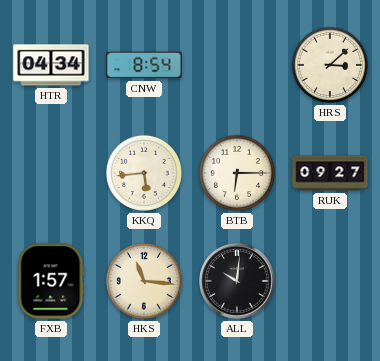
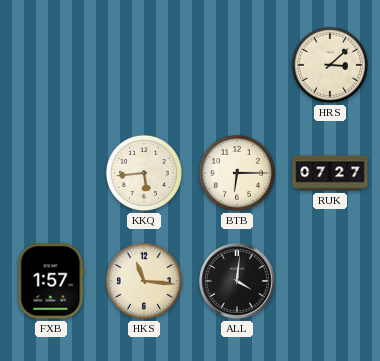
HTR: 04:34 -> none
CNW: 8:54 -> none
RUK: 09:27 -> 07:27
ALL: 10:01 -> 4:01
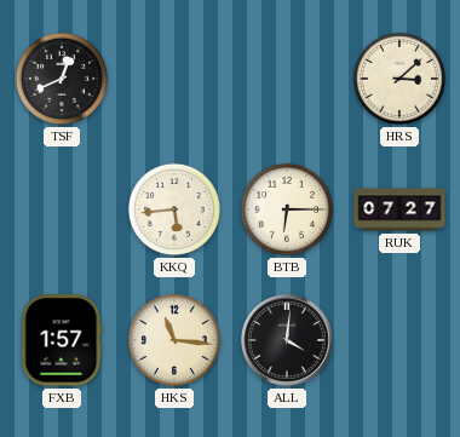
TSF: none -> 12:41
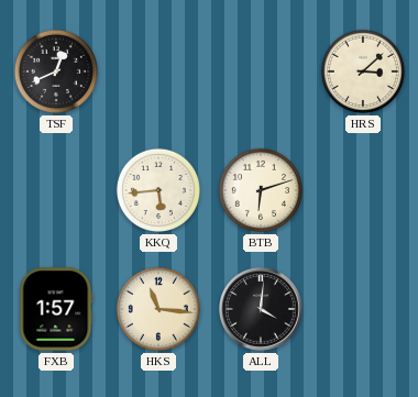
BTB: 6:15 -> 6:12
RUK: 07:27 -> none
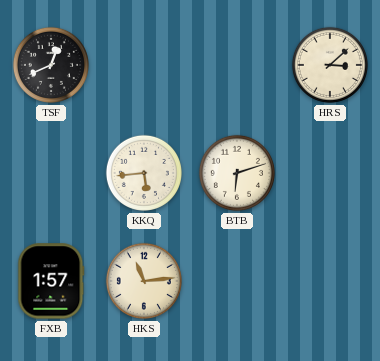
HKS: 11:16 -> 11:14
ALL: 4:01 -> none
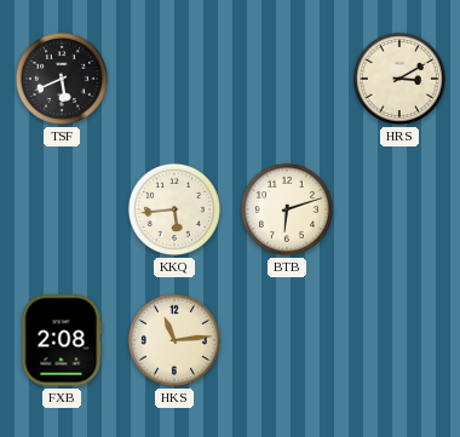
TSF: 12:41 -> 5:41
HRS: 3:08 -> 3:10
FXB: 1:57 -> 2:08
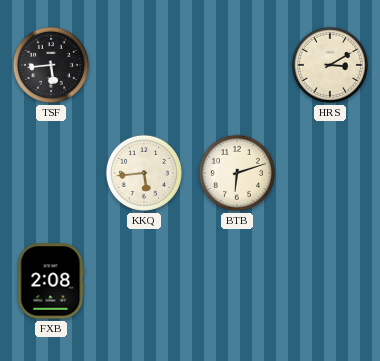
TSF: 5:41 -> 5:44
HKS: 11:14 -> none
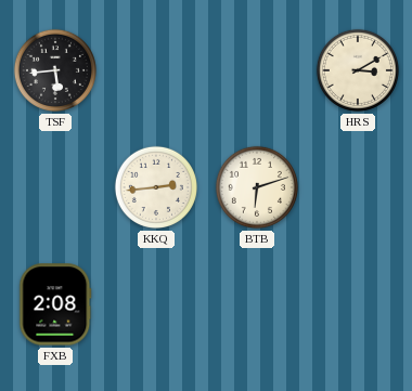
KKQ: 5:44 -> 2:44
